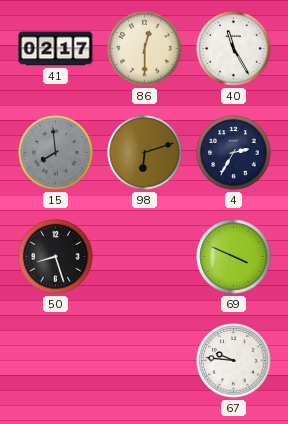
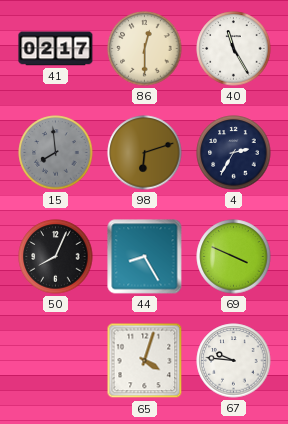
50: 8:27 -> 8:04
44: none -> 8:25
65: none -> 4:03
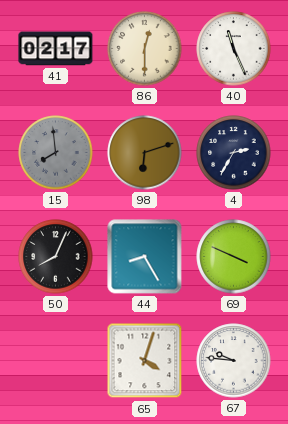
40: 11:25 -> 11:26
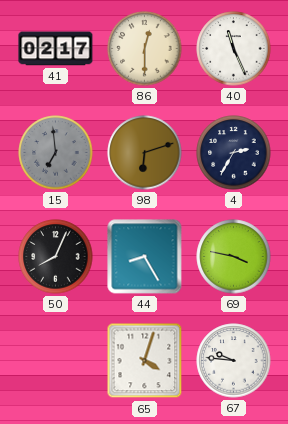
15: 7:59 -> 6:59
69: 3:49 -> 3:47
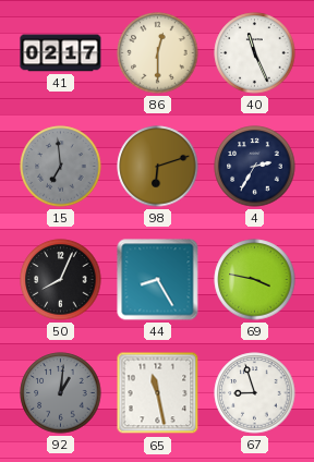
92: none -> 1:01
65: 4:03 -> 11:28
67: 9:46 -> 8:57
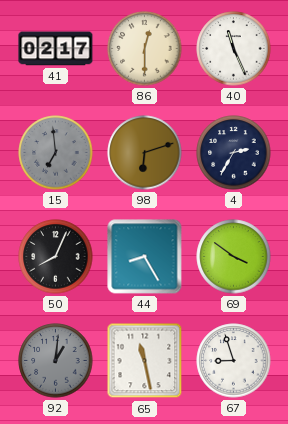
69: 3:47 -> 3:51
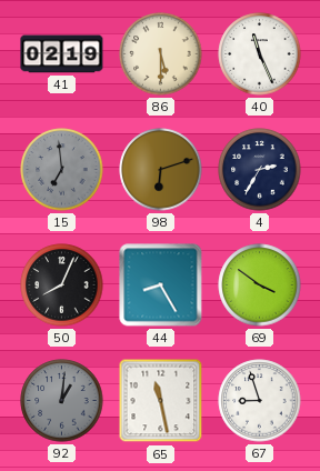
41: 02:17 -> 02:19
86: 12:30 -> 5:30
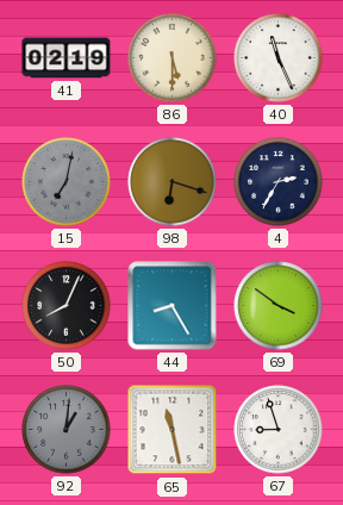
15: 6:59 -> 7:02
98: 6:12 -> 6:18
